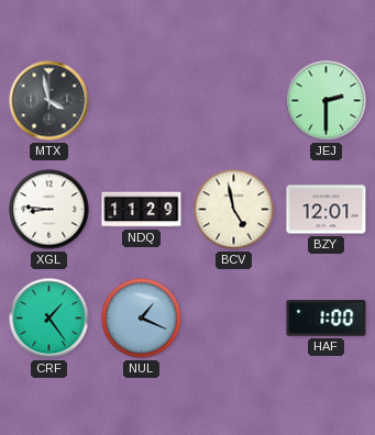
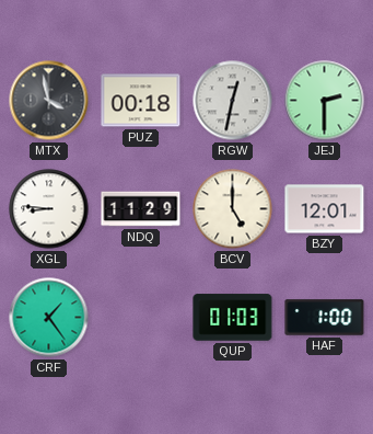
PUZ: none -> 00:18
RGW: none -> 12:32
BCV: 4:58 -> 5:00
NUL: 1:19 -> none
QUP: none -> 01:03
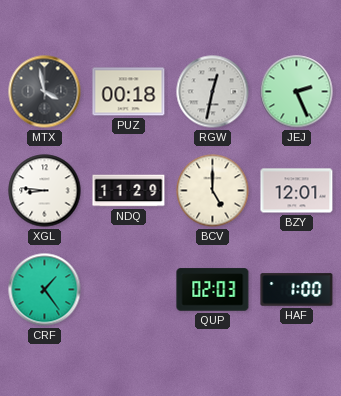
JEJ: 2:30 -> 2:26
QUP: 01:03 -> 02:03
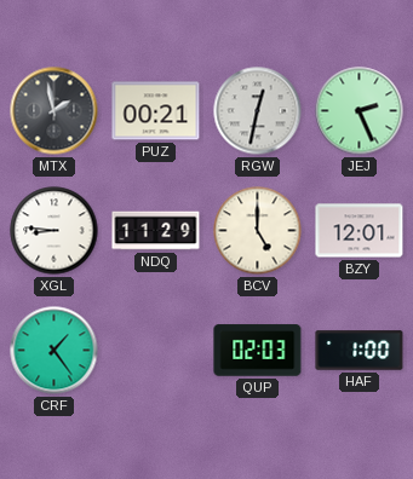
MTX: 3:58 -> 1:58
PUZ: 00:18 -> 00:21
